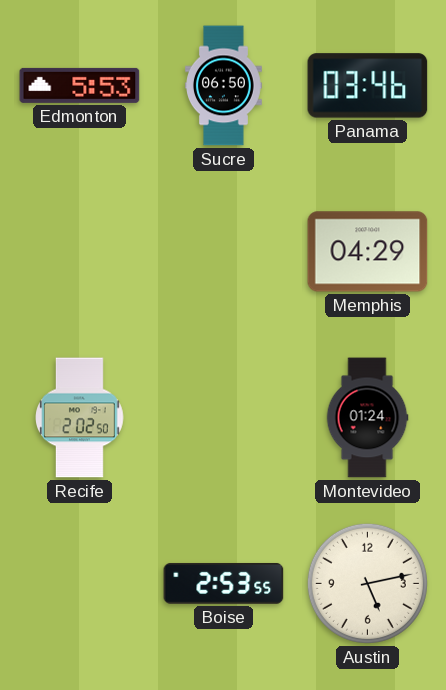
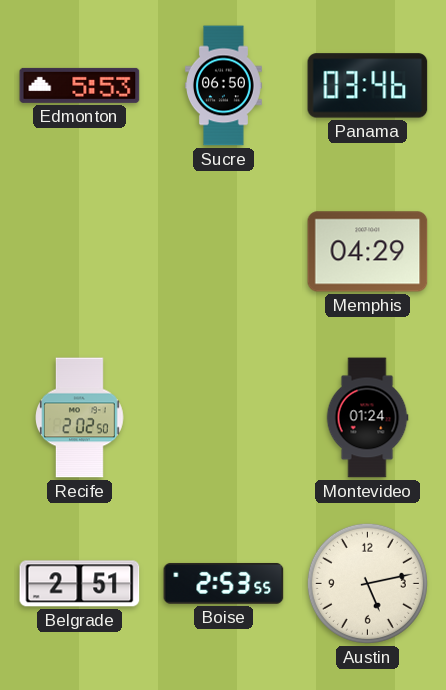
Belgrade: none -> 2:51
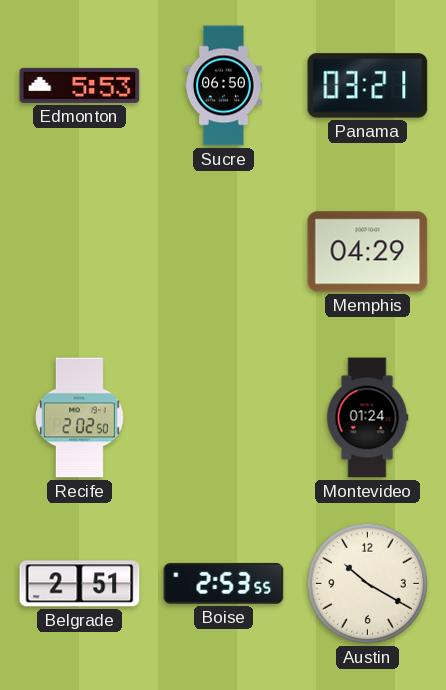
Panama: 03:46 -> 03:21
Austin: 5:13 -> 10:20
